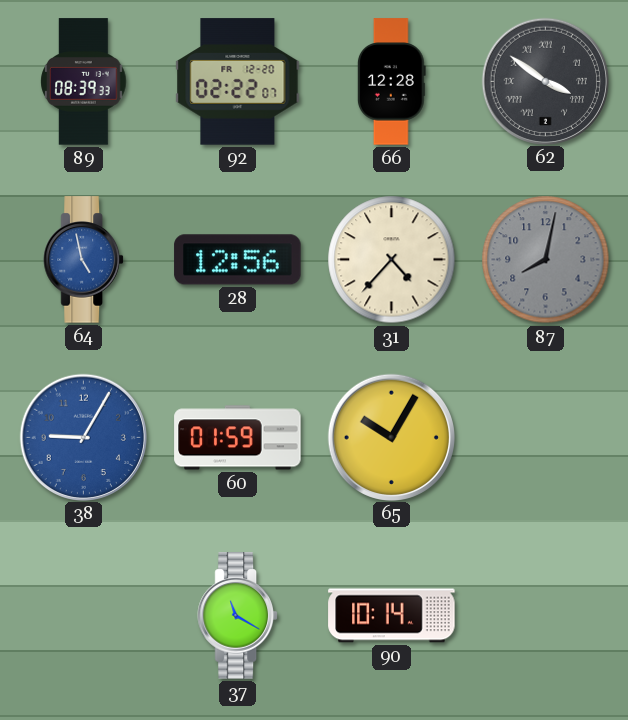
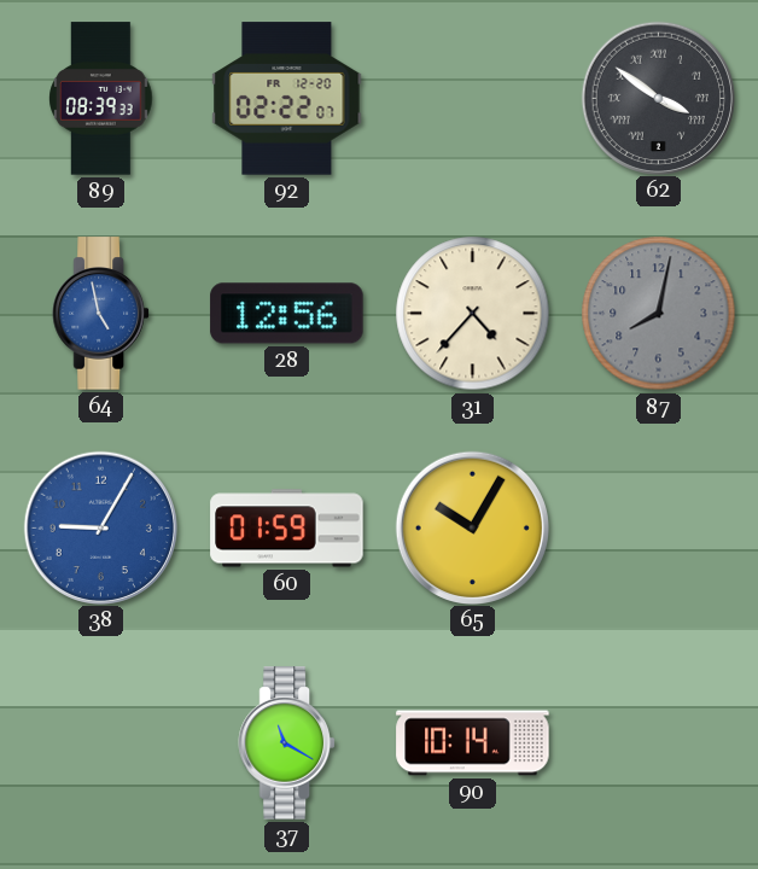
66: 12:28 -> none
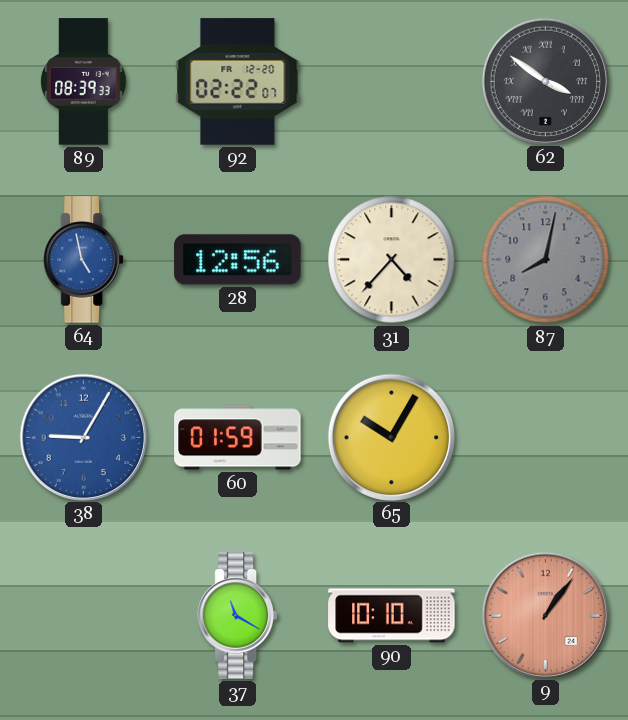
90: 10:14 -> 10:10
9: none -> 1:06
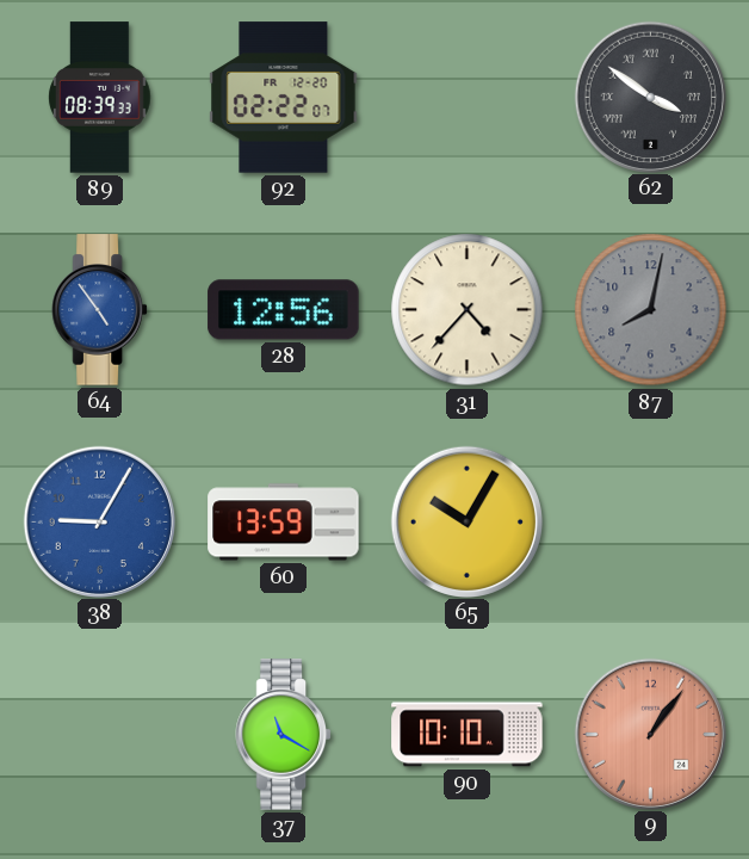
64: 4:58 -> 4:54
60: 01:59 -> 13:59
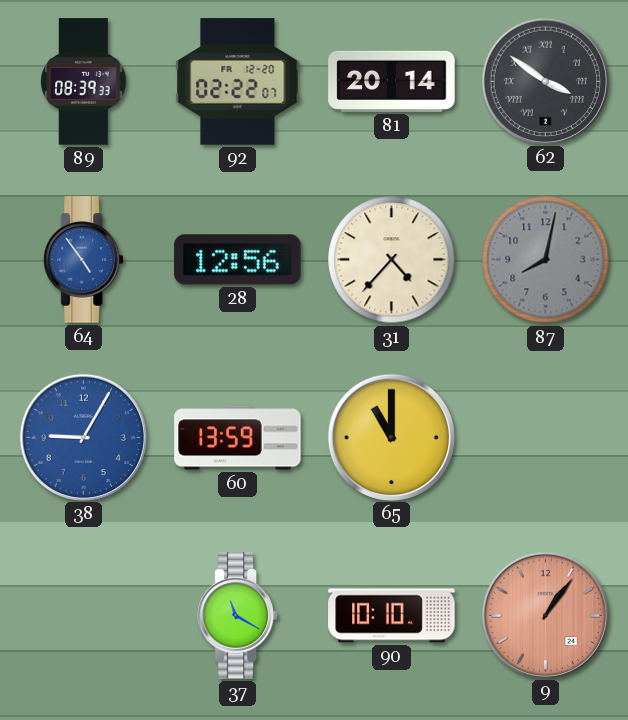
81: none -> 20:14
65: 10:05 -> 11:00
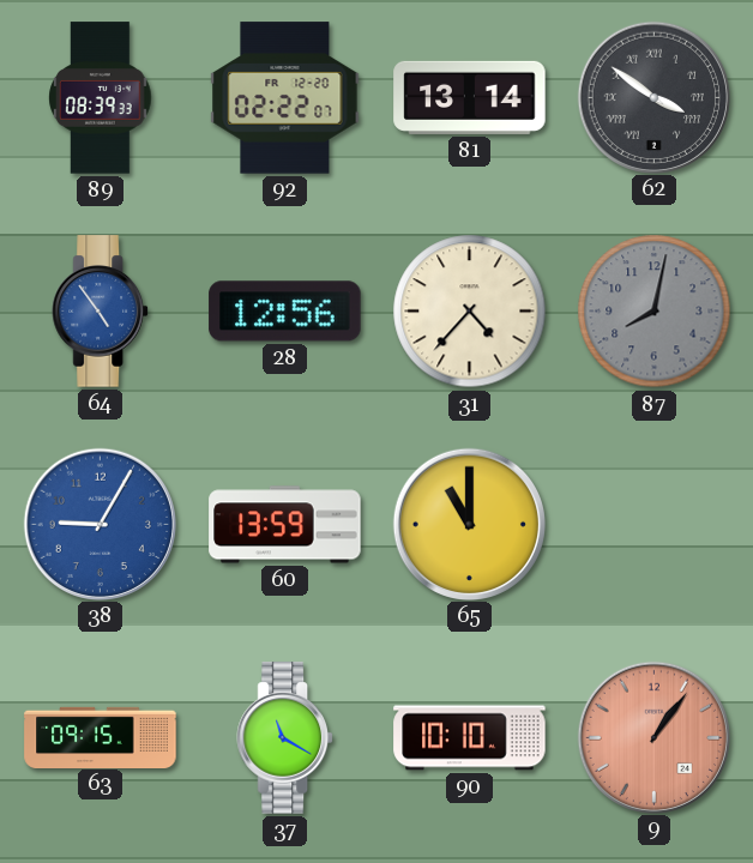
81: 20:14 -> 13:14
63: none -> 09:15
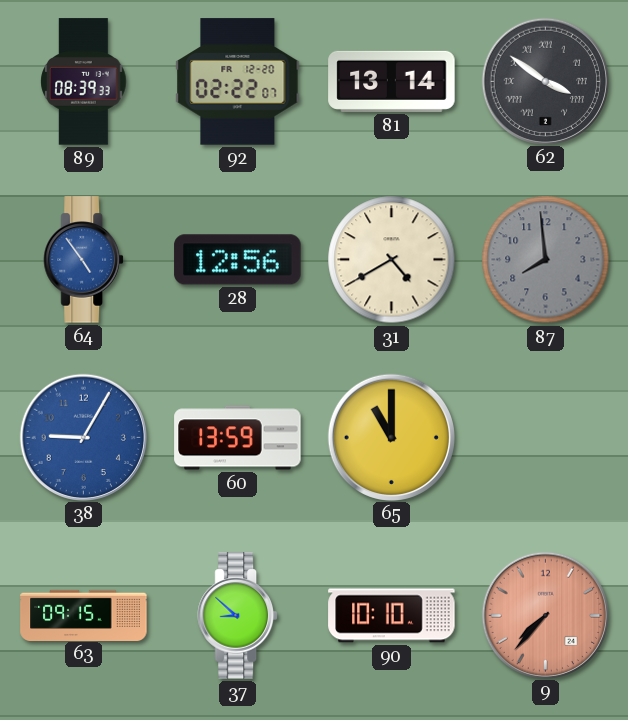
31: 4:37 -> 4:40
87: 8:02 -> 7:59
37: 11:20 -> 8:52
9: 1:06 -> 7:37
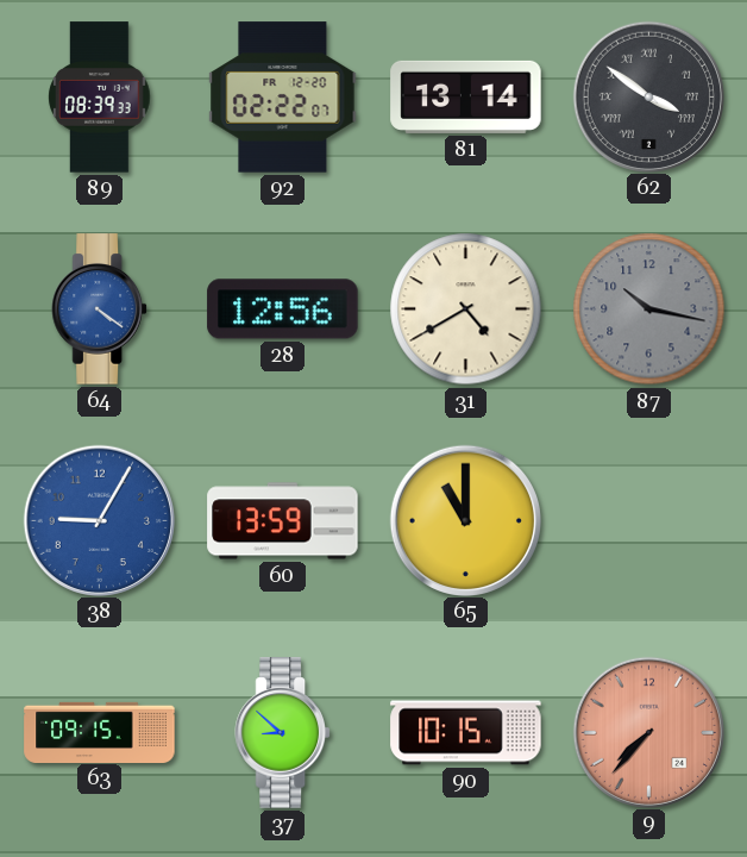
64: 4:54 -> 4:21
87: 7:59 -> 10:17
90: 10:10 -> 10:15
